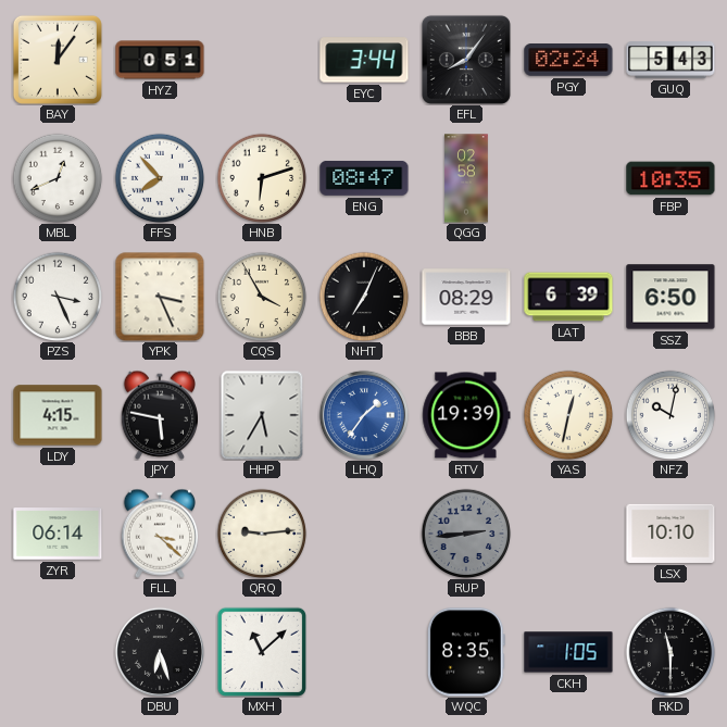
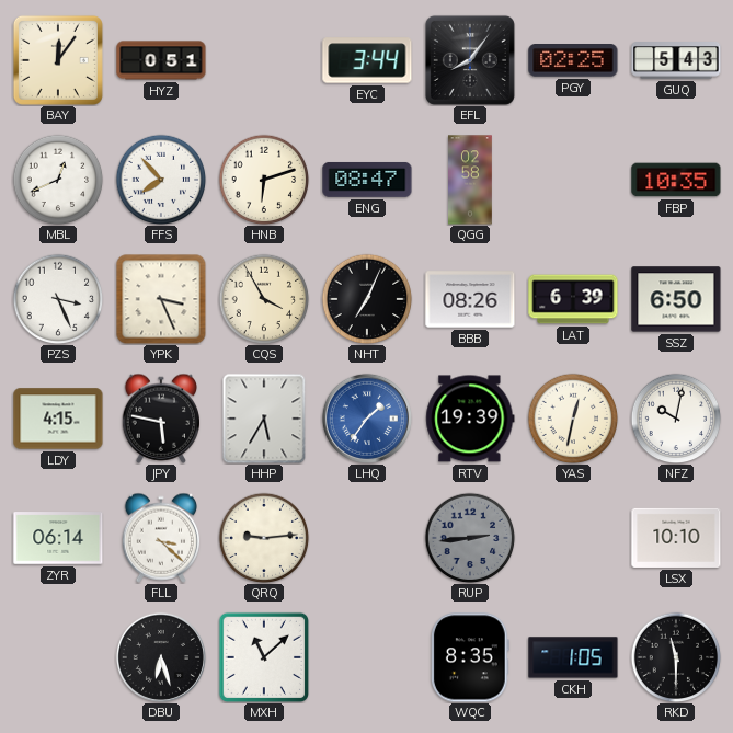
PGY: 02:24 -> 02:25
BBB: 08:29 -> 08:26
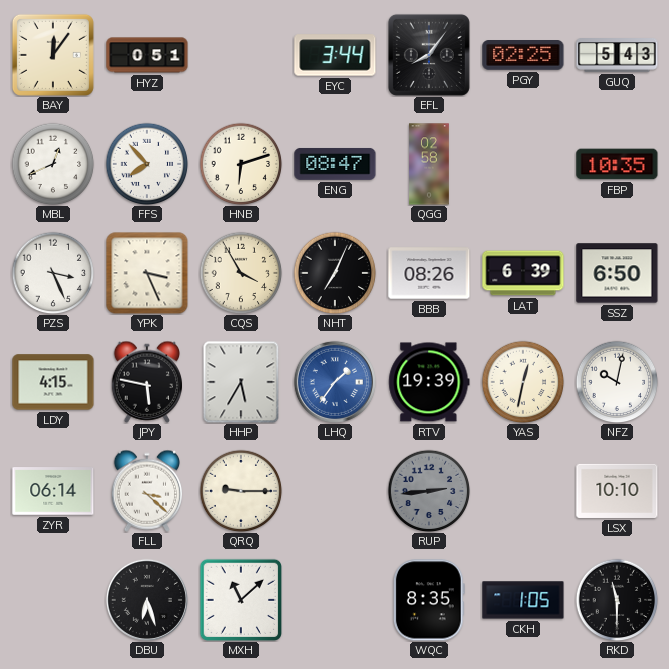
QRQ: 9:14 -> 9:15
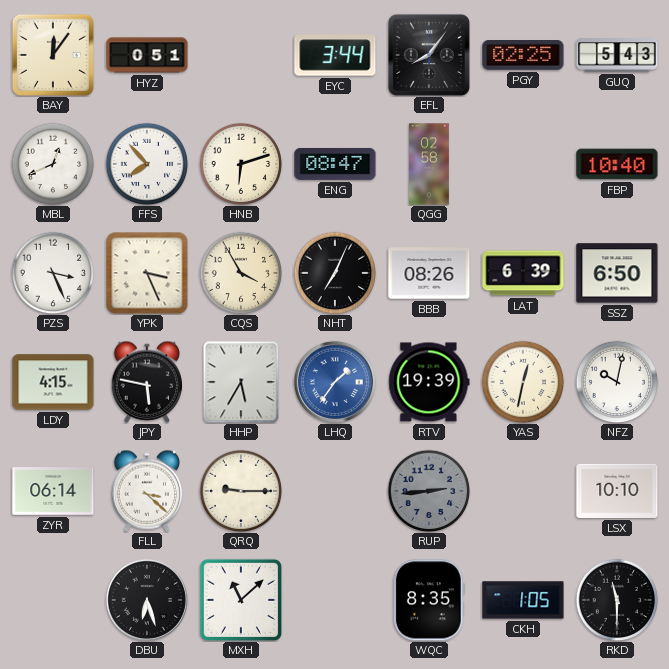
FBP: 10:35 -> 10:40
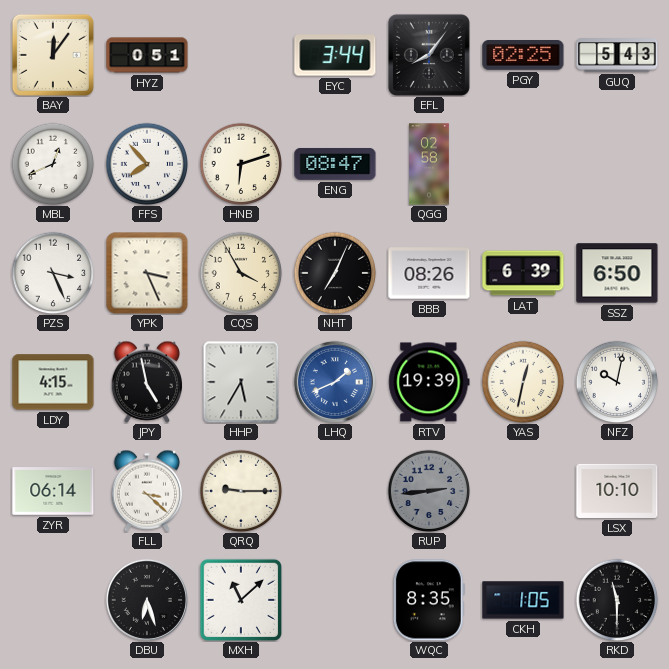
FBP: 10:40 -> none
JPY: 5:47 -> 4:58
LHQ: 1:36 -> 1:41
